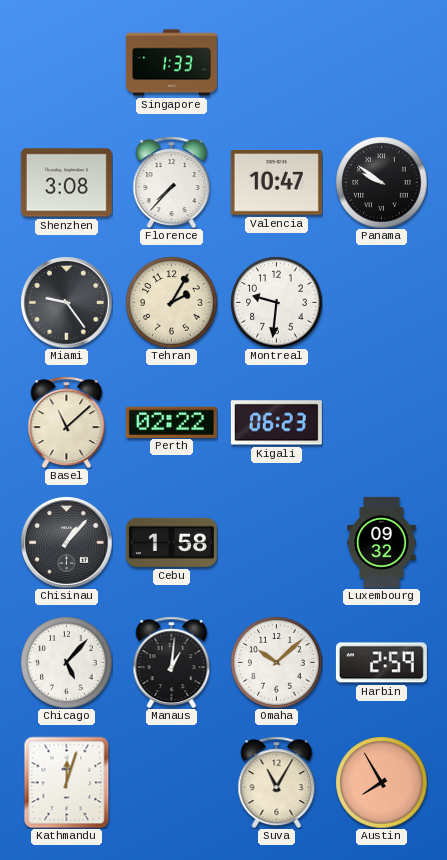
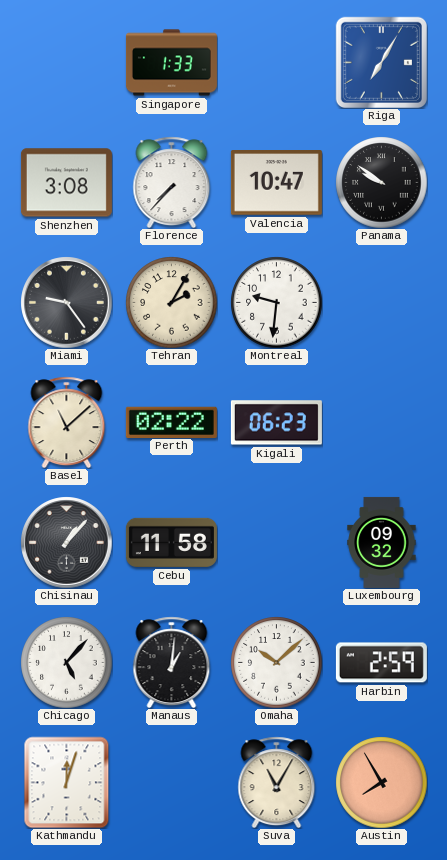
Riga: none -> 7:05
Cebu: 1:58 -> 11:58
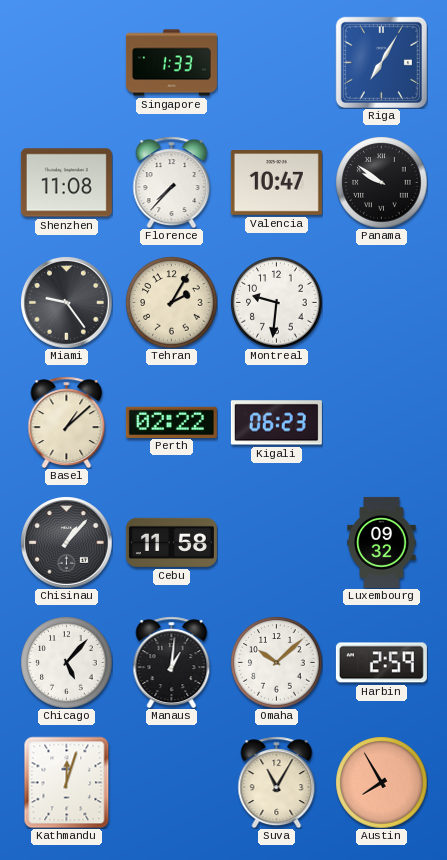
Shenzhen: 3:08 -> 11:08
Basel: 11:08 -> 1:08
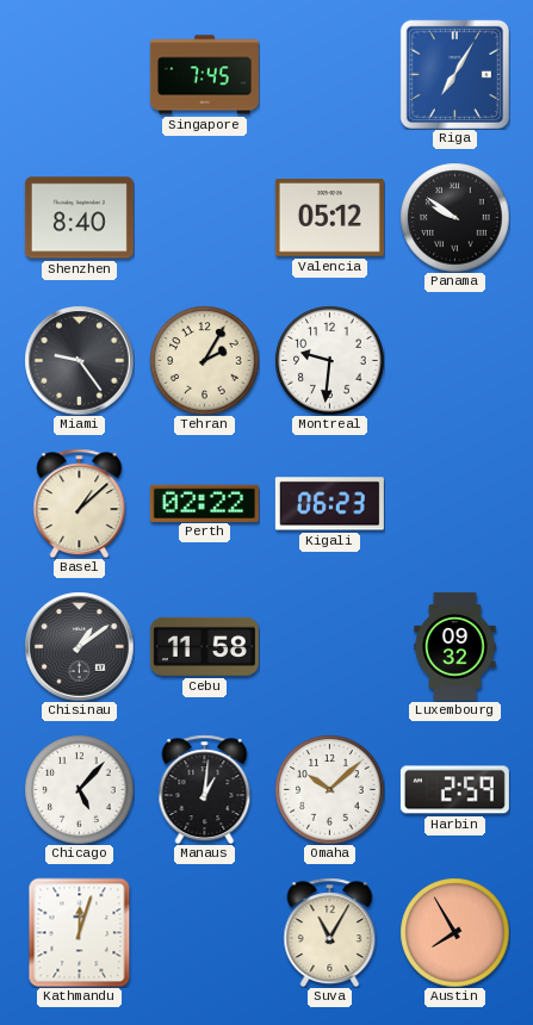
Singapore: 1:33 -> 7:45
Shenzhen: 11:08 -> 8:40
Florence: 7:37 -> none
Valencia: 10:47 -> 05:12
Chisinau: 1:07 -> 1:09
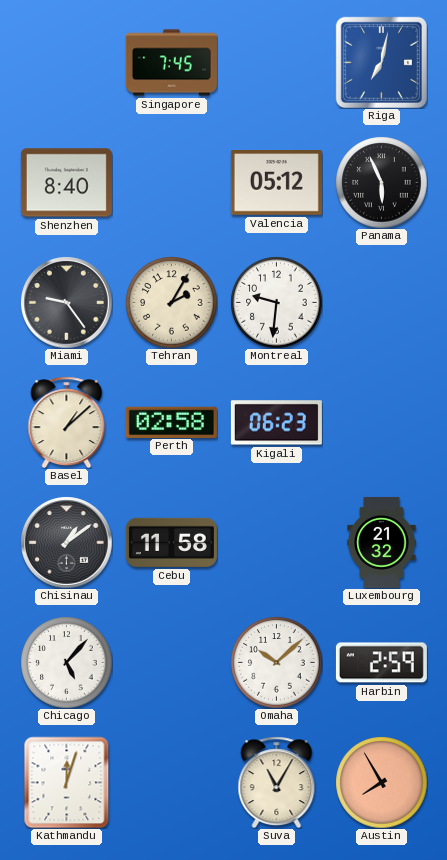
Riga: 7:05 -> 7:02
Panama: 9:51 -> 5:56
Perth: 02:22 -> 02:58
Luxembourg: 09:32 -> 21:32
Manaus: 1:01 -> none
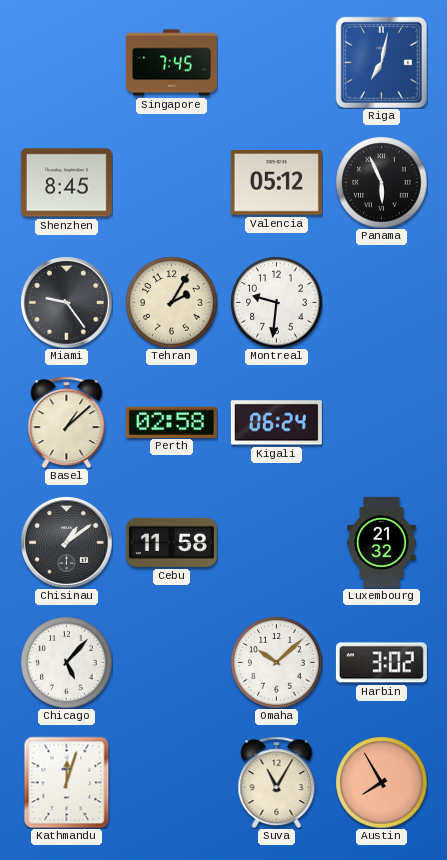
Shenzhen: 8:40 -> 8:45
Kigali: 06:23 -> 06:24
Harbin: 2:59 -> 3:02
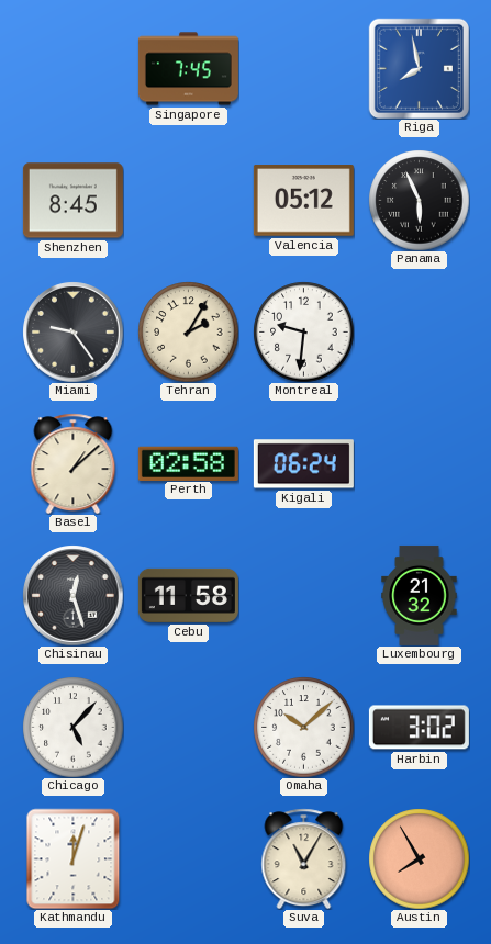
Riga: 7:02 -> 7:58
Chisinau: 1:09 -> 12:27
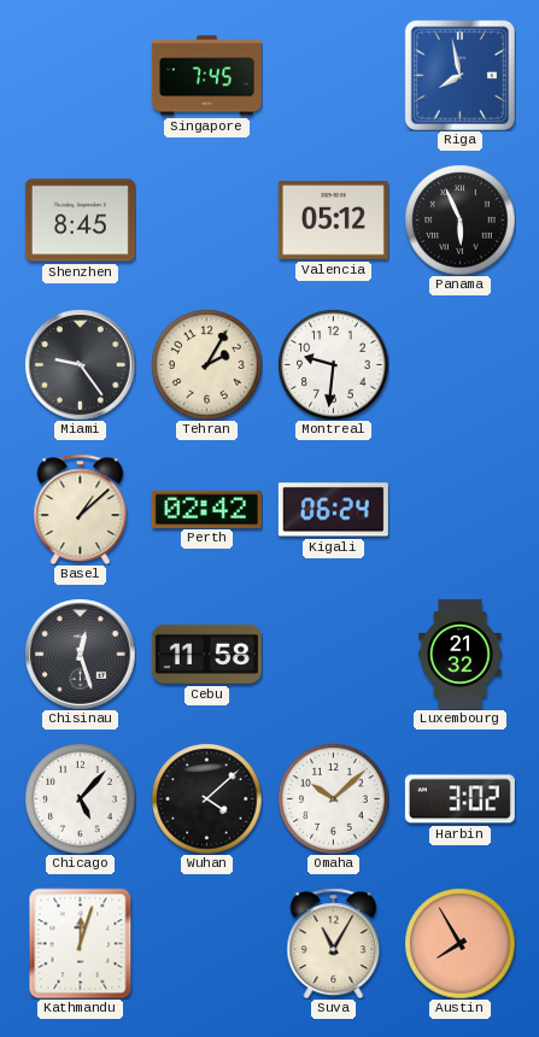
Perth: 02:58 -> 02:42
Wuhan: none -> 4:08
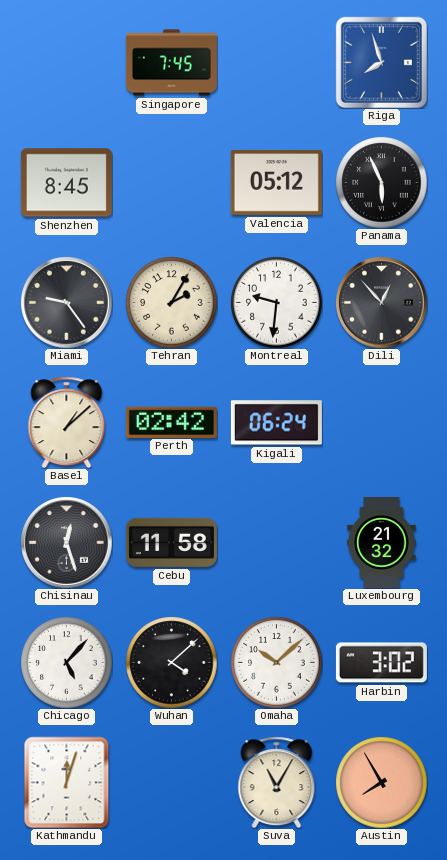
Riga: 7:58 -> 7:57
Dili: none -> 12:53
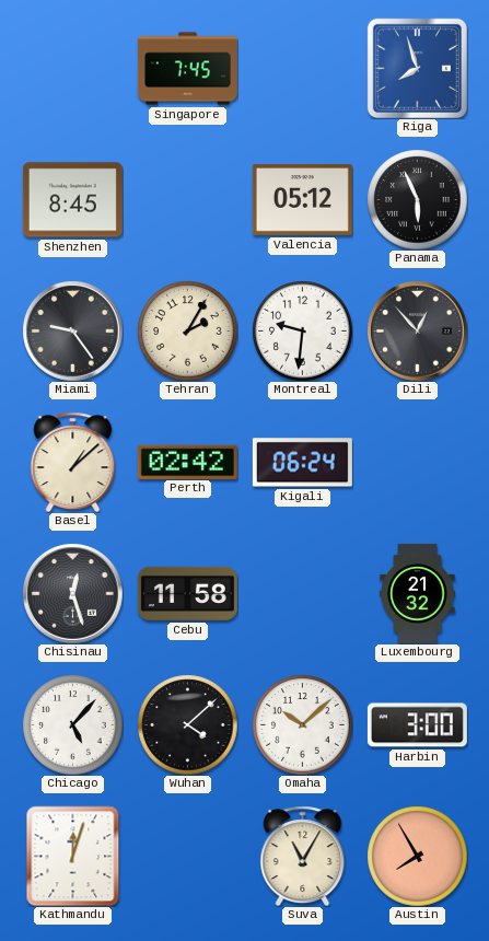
Harbin: 3:02 -> 3:00
